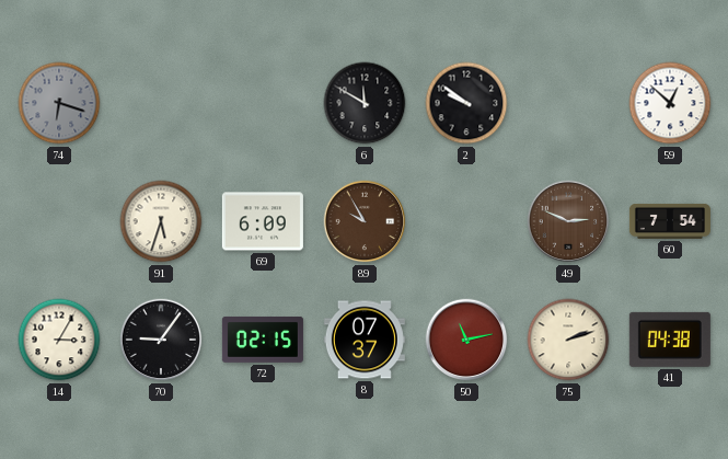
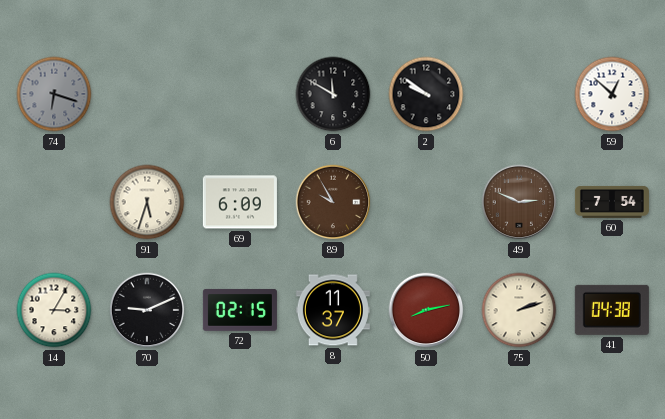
70: 9:06 -> 9:11
8: 07:37 -> 11:37
50: 11:13 -> 8:13
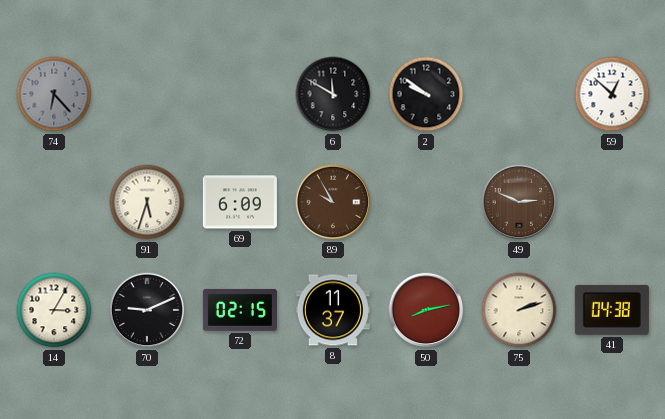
74: 6:18 -> 6:23
60: 7:54 -> none
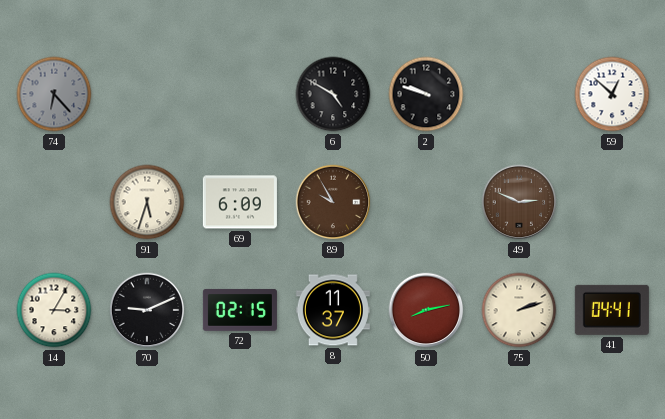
6: 11:50 -> 4:50
2: 9:51 -> 9:48
41: 04:38 -> 04:41
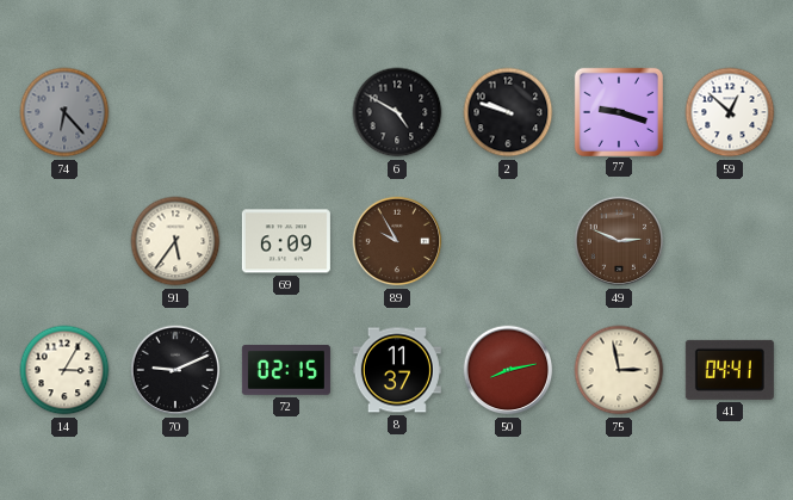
77: none -> 9:18
91: 5:33 -> 5:36
75: 2:12 -> 2:58
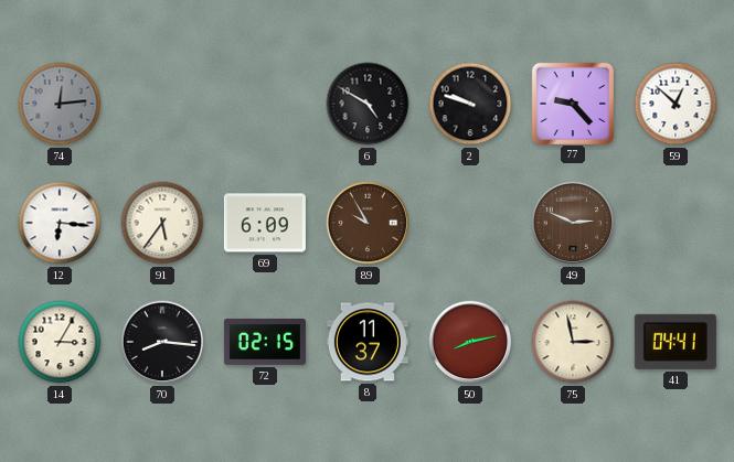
74: 6:23 -> 12:14
77: 9:18 -> 9:23
12: none -> 6:16
70: 9:11 -> 8:16
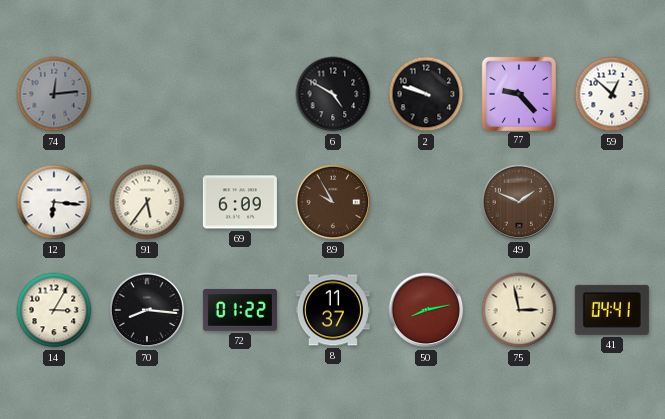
49: 2:49 -> 1:49
72: 02:15 -> 01:22
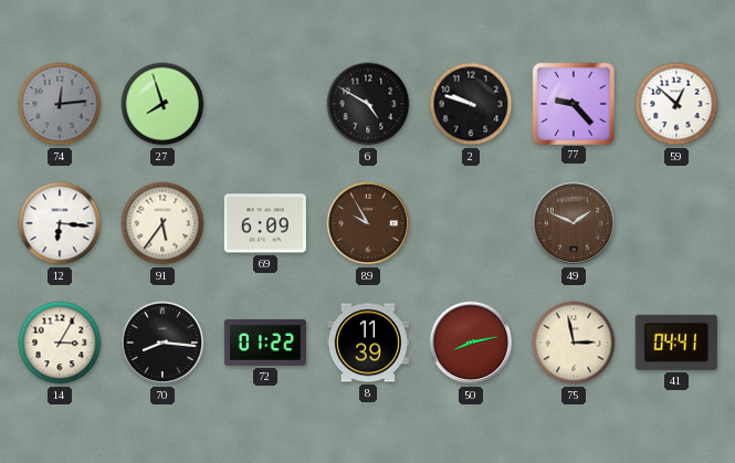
27: none -> 7:57
8: 11:37 -> 11:39
